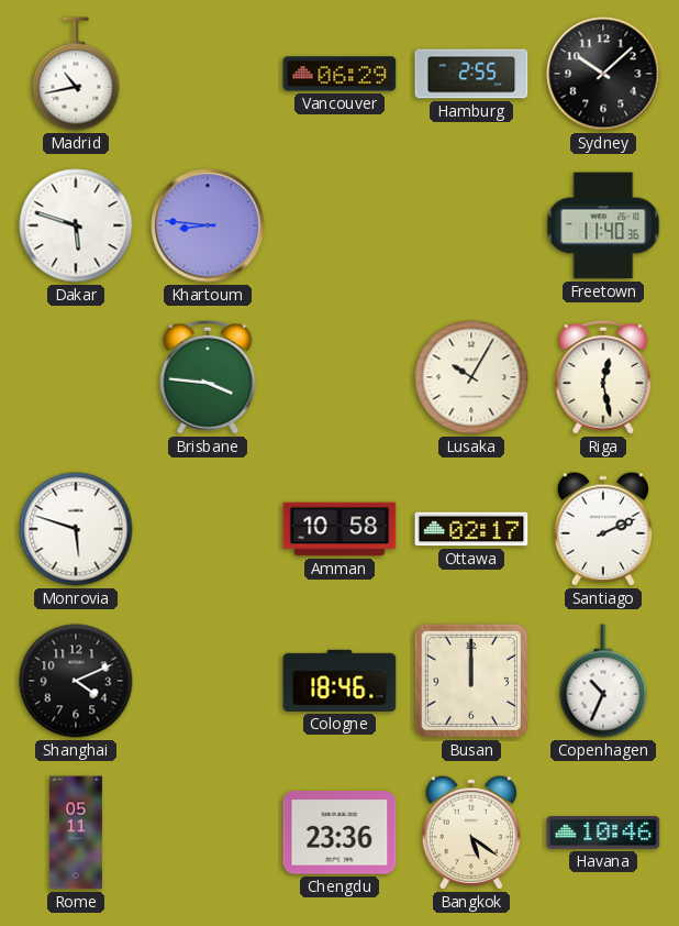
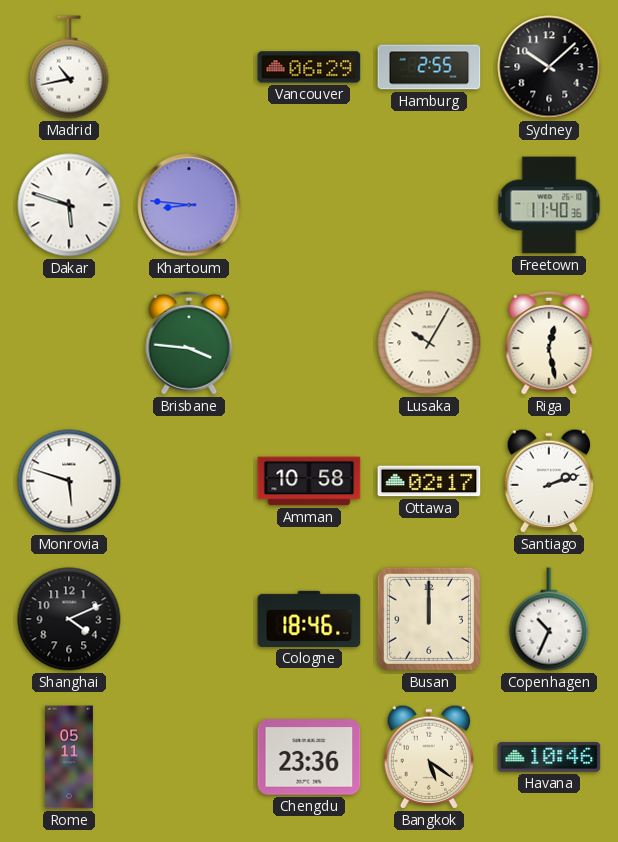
Santiago: 2:11 -> 2:12
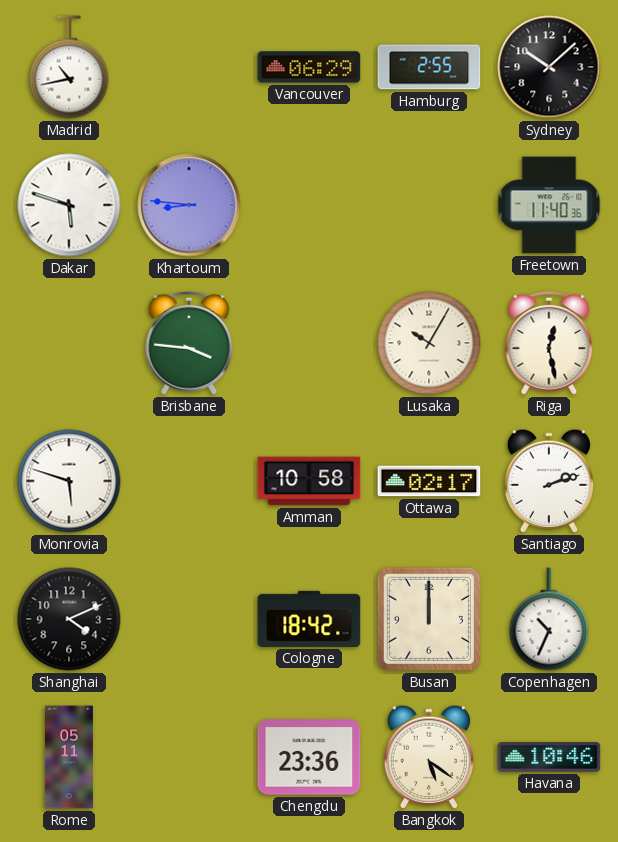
Cologne: 18:46 -> 18:42
